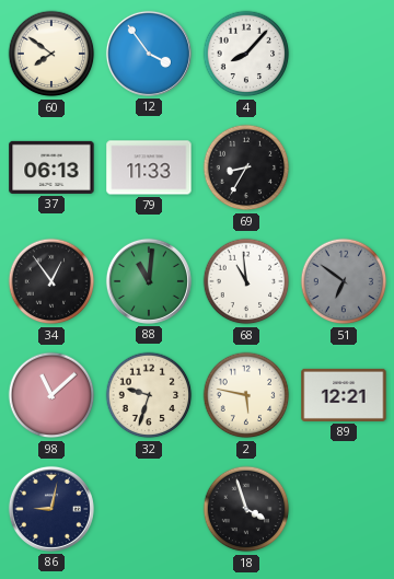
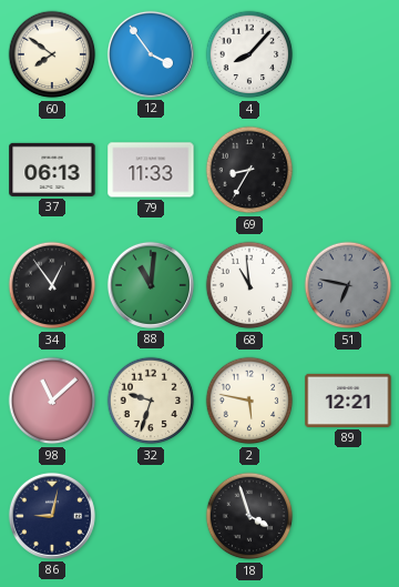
51: 6:51 -> 6:47
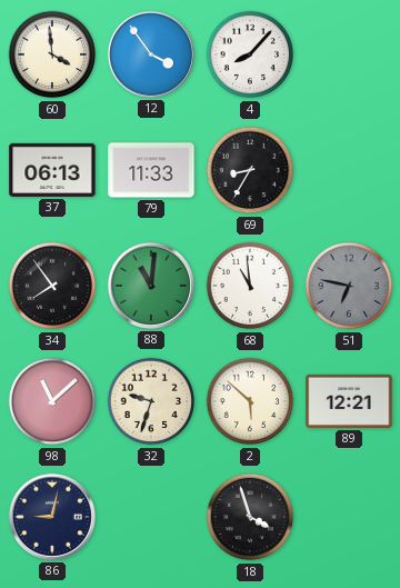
60: 7:51 -> 3:59
34: 12:54 -> 7:54
2: 5:47 -> 5:52
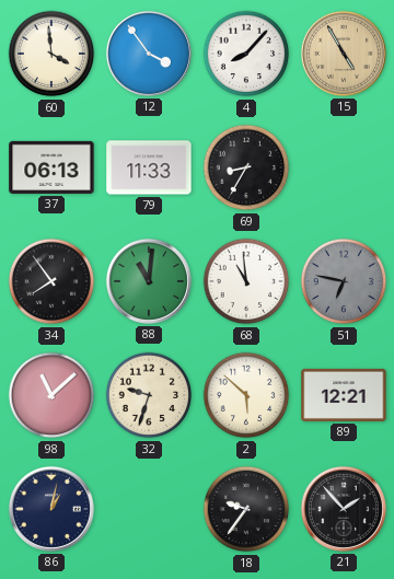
15: none -> 4:55
86: 9:02 -> 1:02
18: 3:57 -> 9:36
21: none -> 1:53
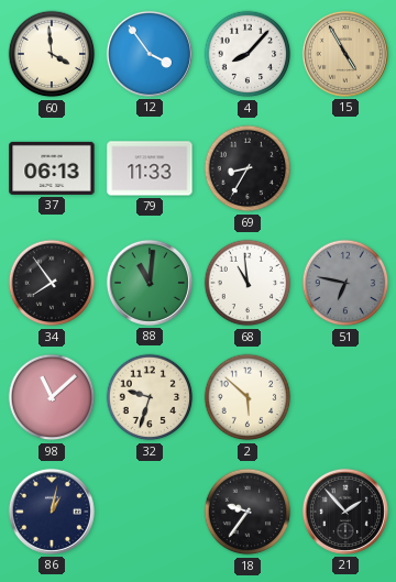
89: 12:21 -> none
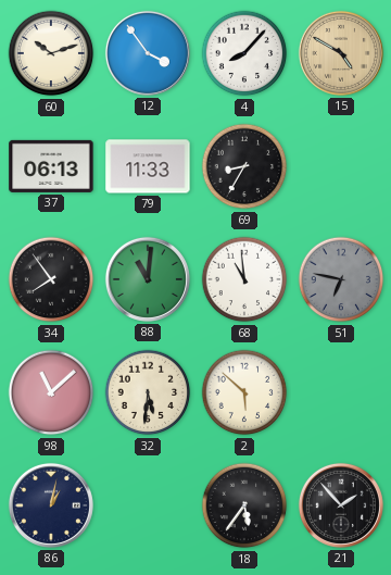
60: 3:59 -> 10:12
15: 4:55 -> 4:50
32: 9:33 -> 5:31
18: 9:36 -> 5:36
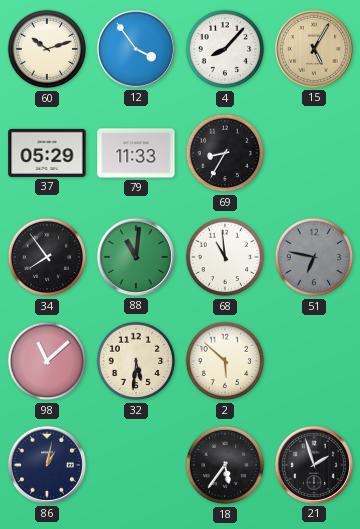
15: 4:50 -> 5:05
37: 06:13 -> 05:29
21: 1:53 -> 1:57
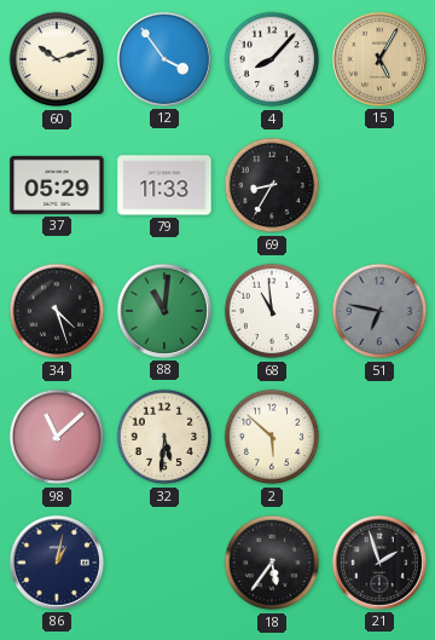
34: 7:54 -> 4:27
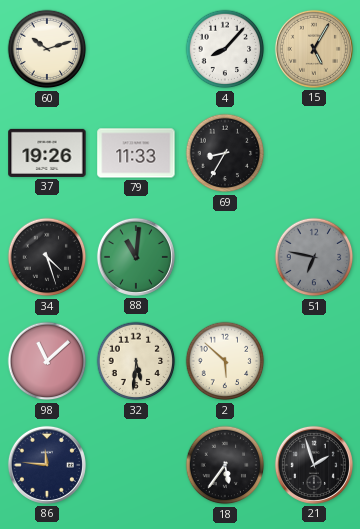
12: 3:54 -> none
37: 05:29 -> 19:26
68: 10:59 -> none
86: 1:02 -> 11:46
